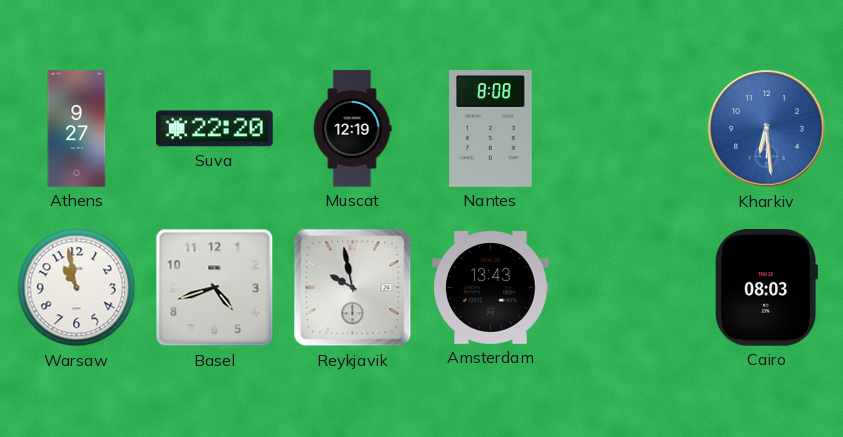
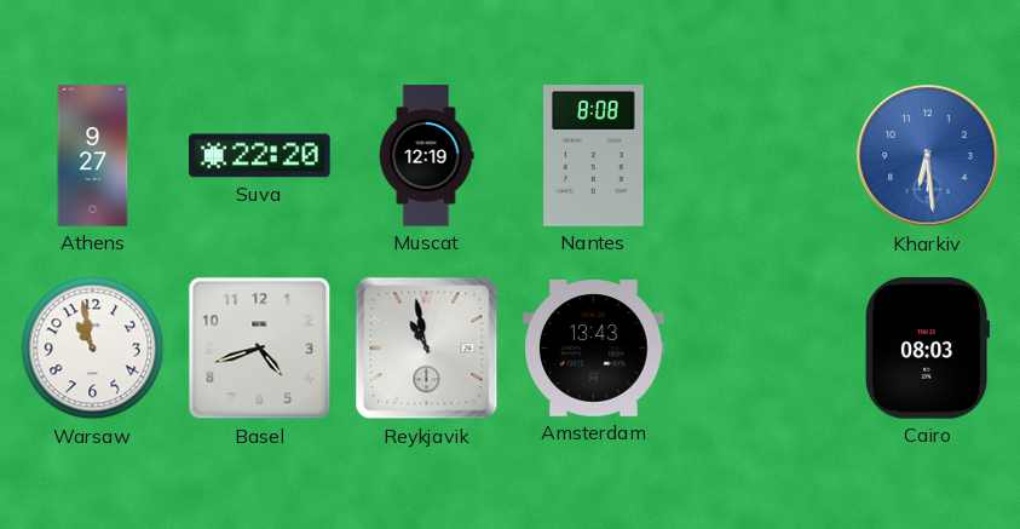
Reykjavik: 9:58 -> 10:58
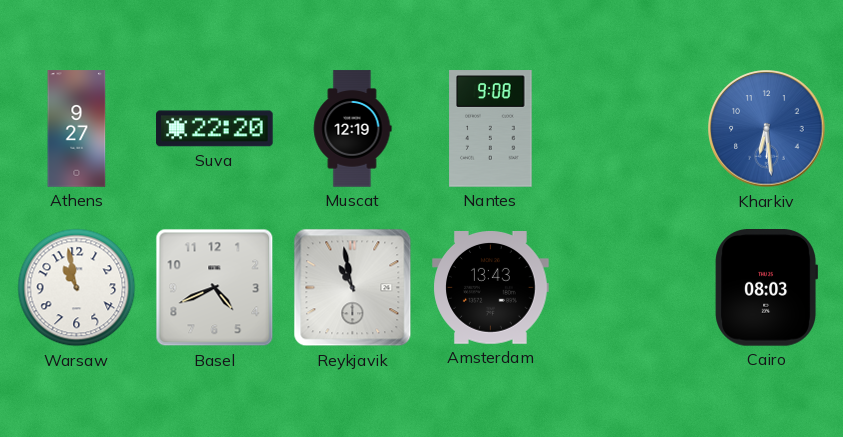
Nantes: 8:08 -> 9:08
Basel: 4:42 -> 4:41
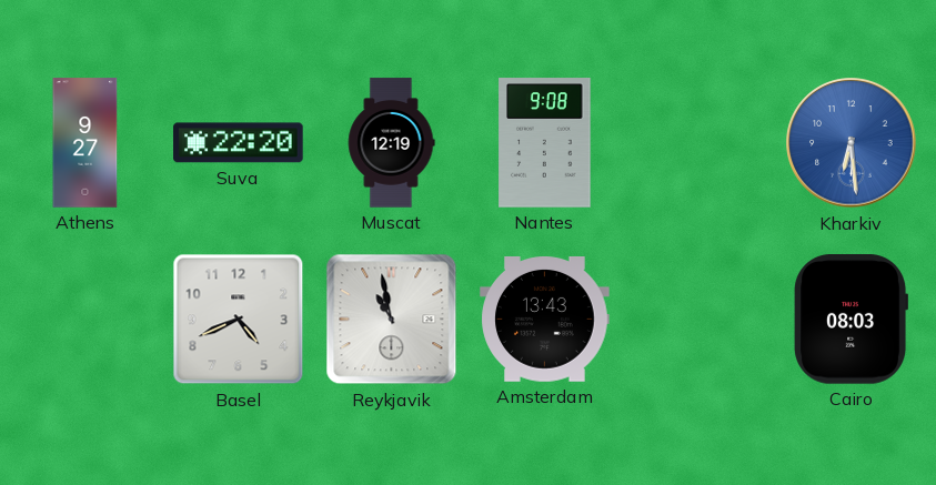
Warsaw: 10:58 -> none
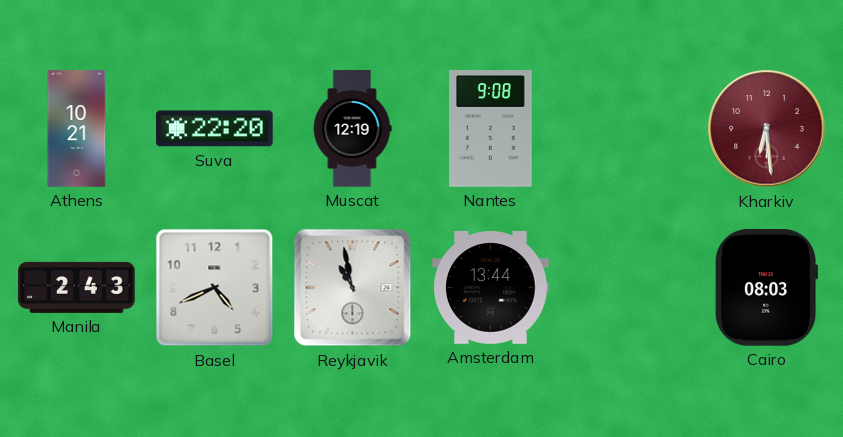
Athens: 9:27 -> 10:21
Kharkiv dial: blue -> burgundy
Manila: none -> 2:43
Amsterdam: 13:43 -> 13:44
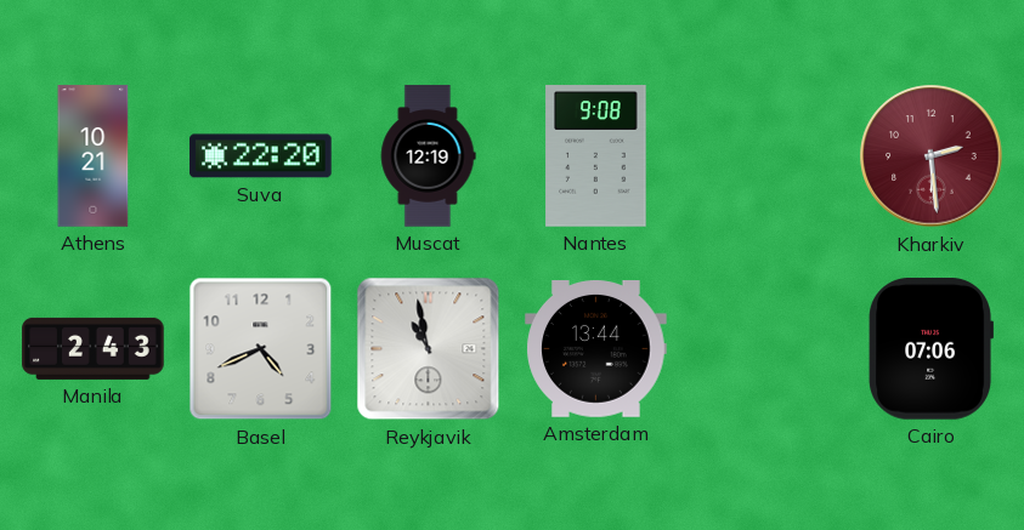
Kharkiv: 6:29 -> 2:29
Cairo: 08:03 -> 07:06
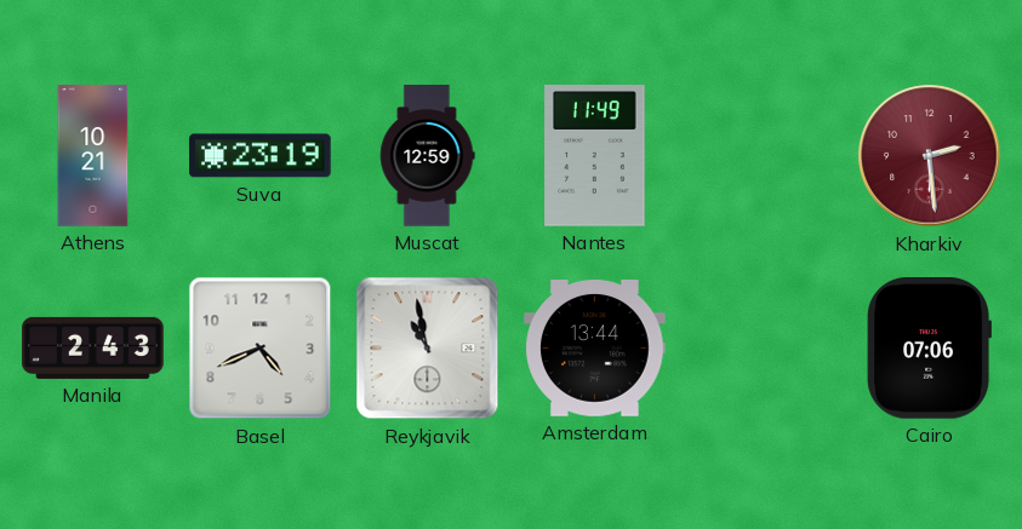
Suva: 22:20 -> 23:19
Muscat: 12:19 -> 12:59
Nantes: 9:08 -> 11:49
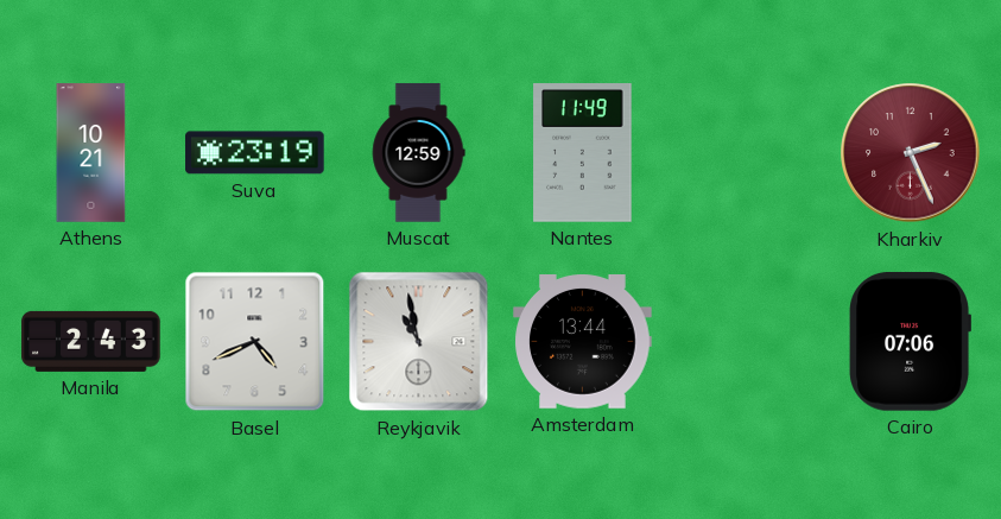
Kharkiv: 2:29 -> 2:26
